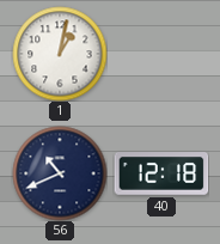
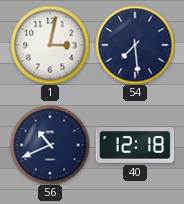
1: 1:02 -> 3:02
54: none -> 7:29
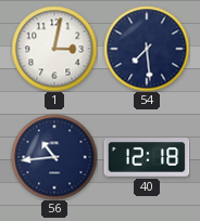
56: 10:41 -> 10:44
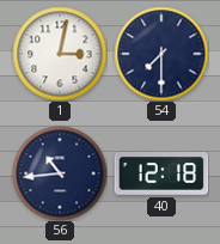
54: 7:29 -> 7:30
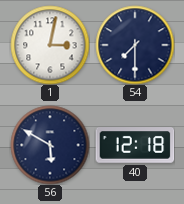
56: 10:44 -> 5:50
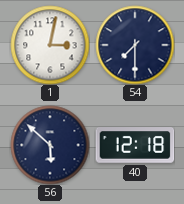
56: 5:50 -> 5:52
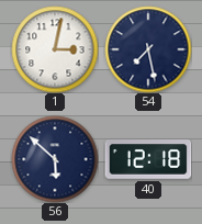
54: 7:30 -> 7:28
